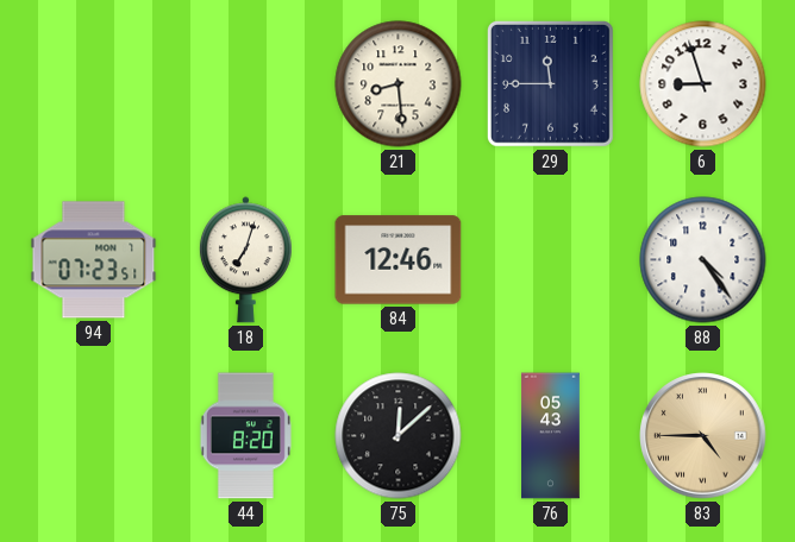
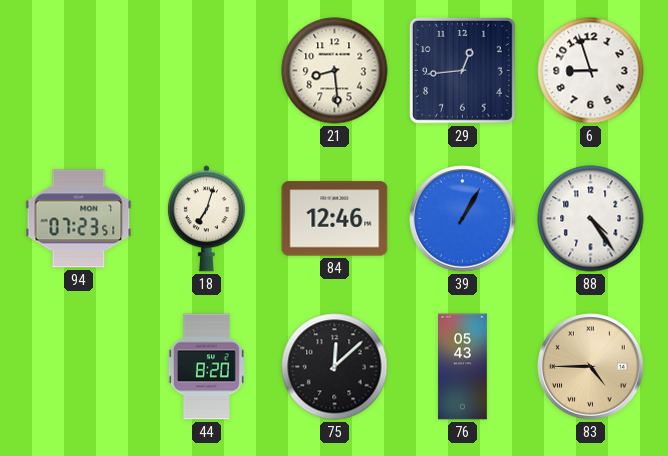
29: 11:45 -> 12:44
39: none -> 1:05
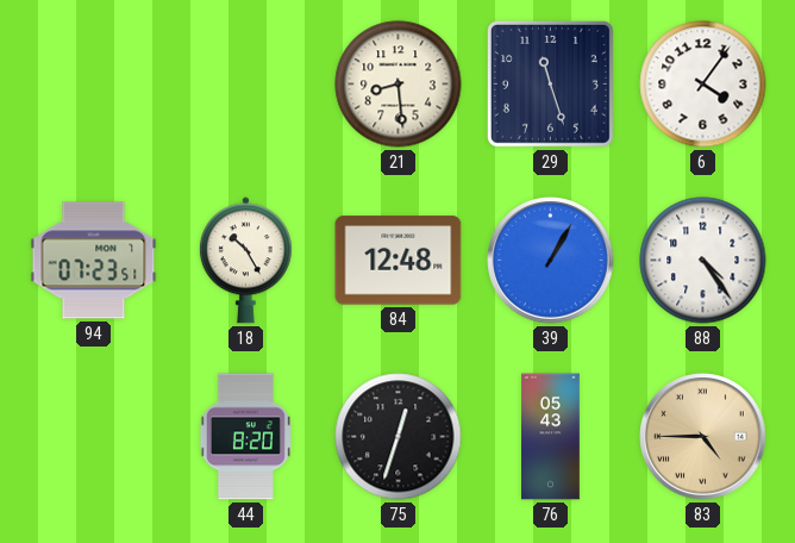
29: 12:44 -> 11:27
6: 8:57 -> 4:06
18: 7:03 -> 10:25
84: 12:46 -> 12:48
75: 12:08 -> 12:33
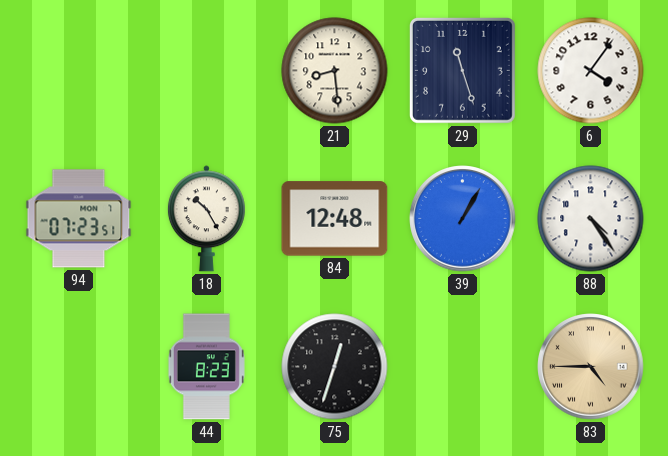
44: 8:20 -> 8:23
76: 05:43 -> none
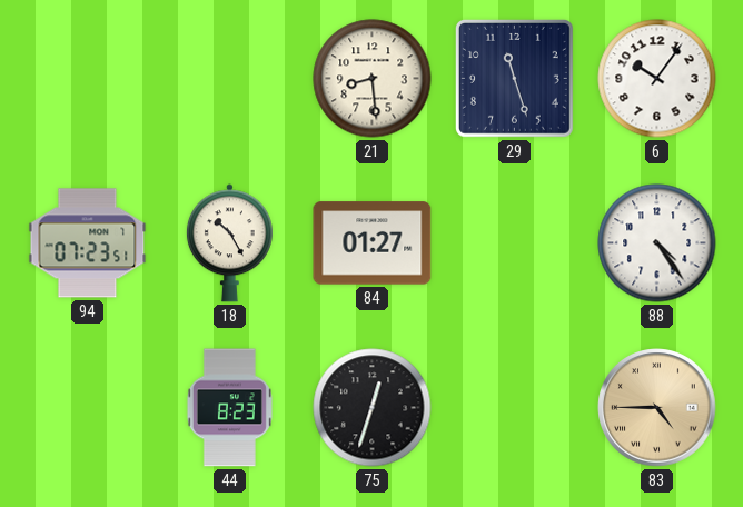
6: 4:06 -> 10:06
84: 12:48 -> 01:27
39: 1:05 -> none
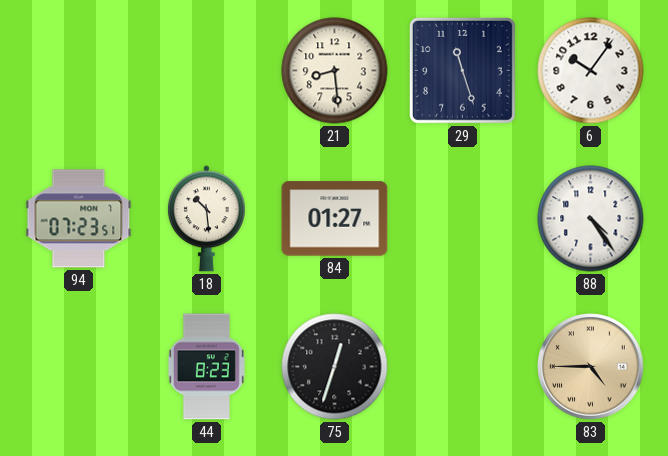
18: 10:25 -> 10:29
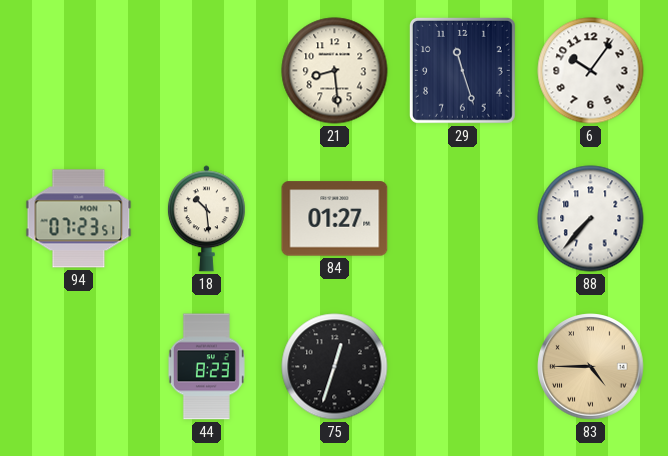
88: 4:24 -> 7:37
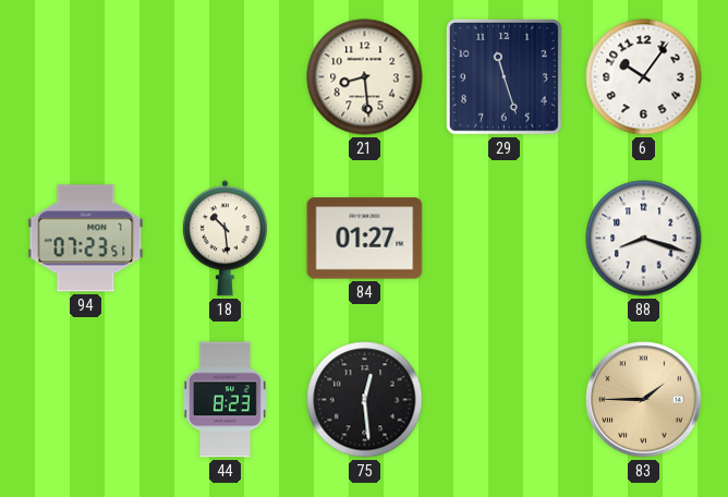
88: 7:37 -> 8:18
75: 12:33 -> 12:29
83: 4:45 -> 1:45
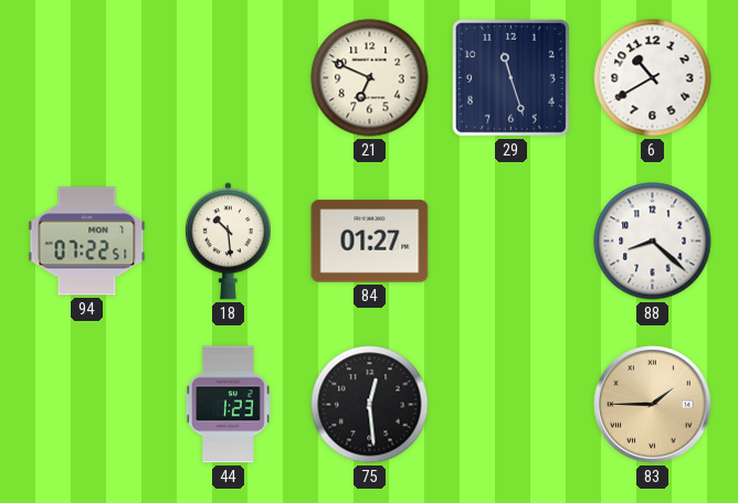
21: 8:29 -> 6:49
6: 10:06 -> 10:40
94: 07:23 -> 07:22
88: 8:18 -> 8:22
44: 8:23 -> 1:23
